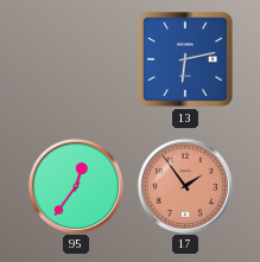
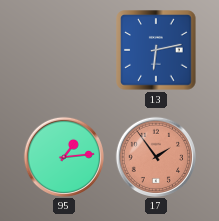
95: 12:36 -> 1:14
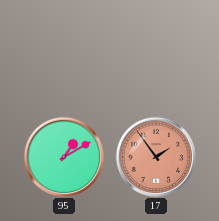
13: 6:13 -> none
95: 1:14 -> 1:10
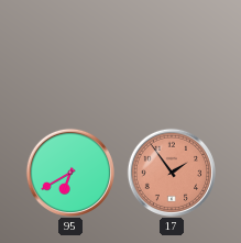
95: 1:10 -> 6:40
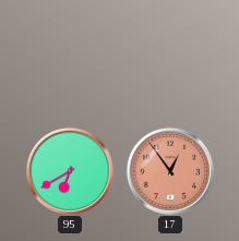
17: 1:54 -> 12:54
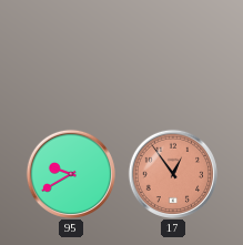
95: 6:40 -> 9:40
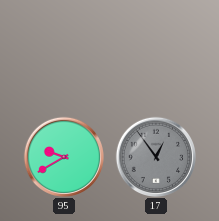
17 dial: salmon -> grey
